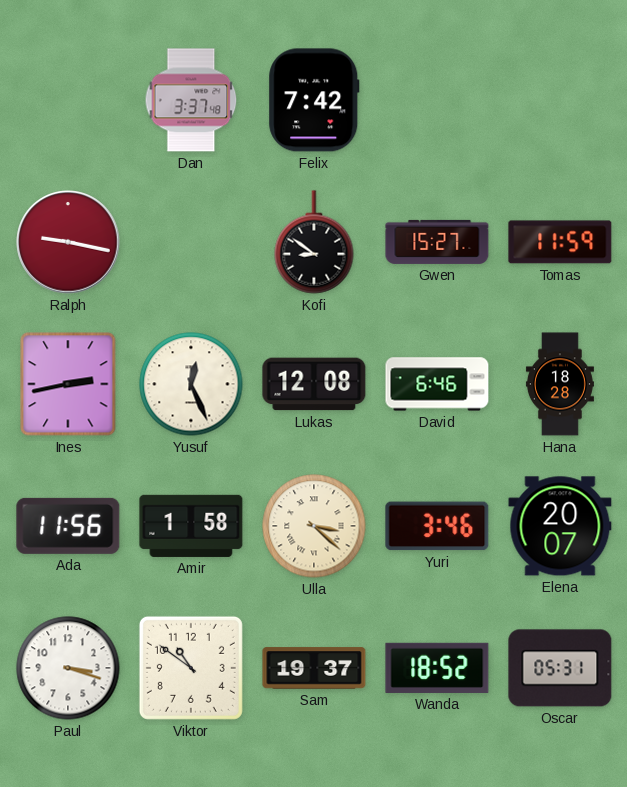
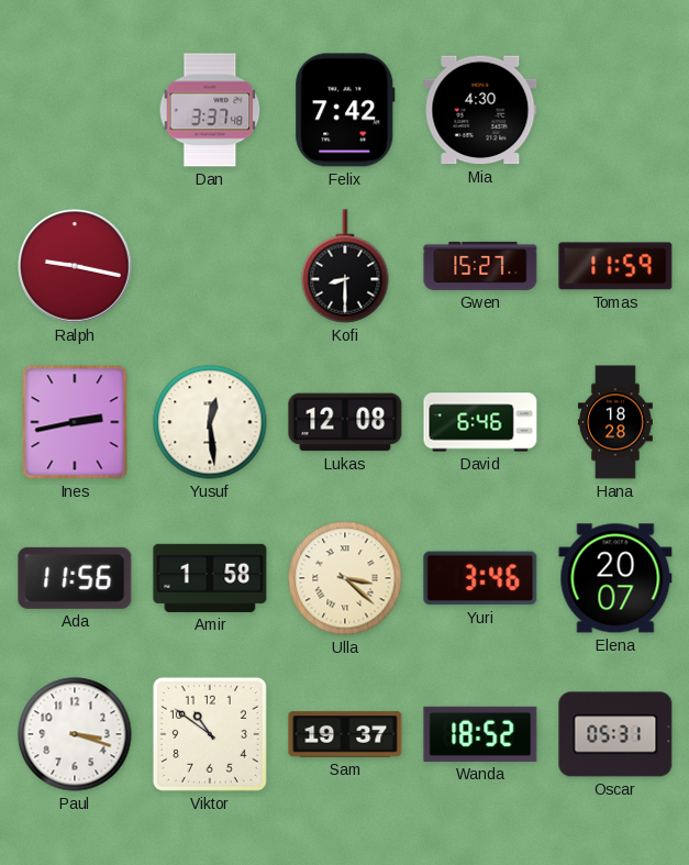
Mia: none -> 4:30
Kofi: 8:51 -> 8:30
Yusuf: 12:26 -> 12:29
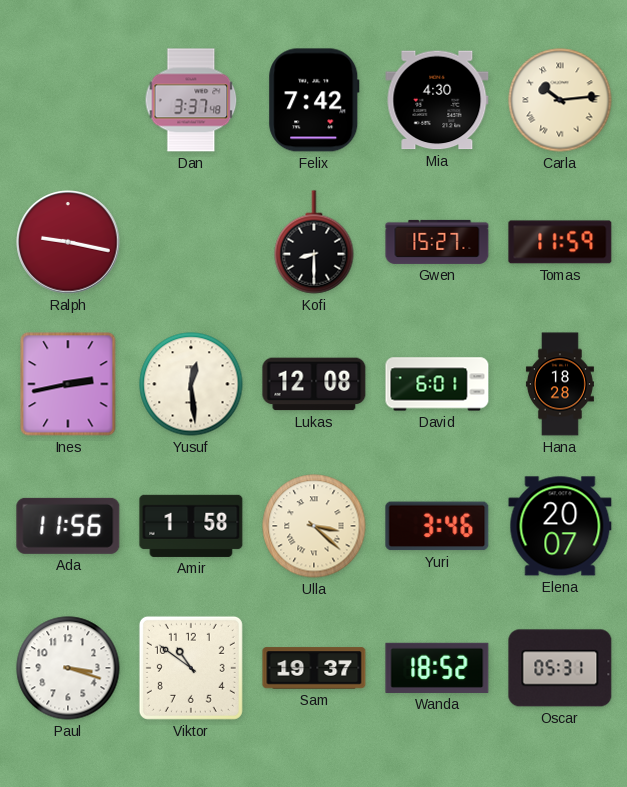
Carla: none -> 10:14
David: 6:46 -> 6:01
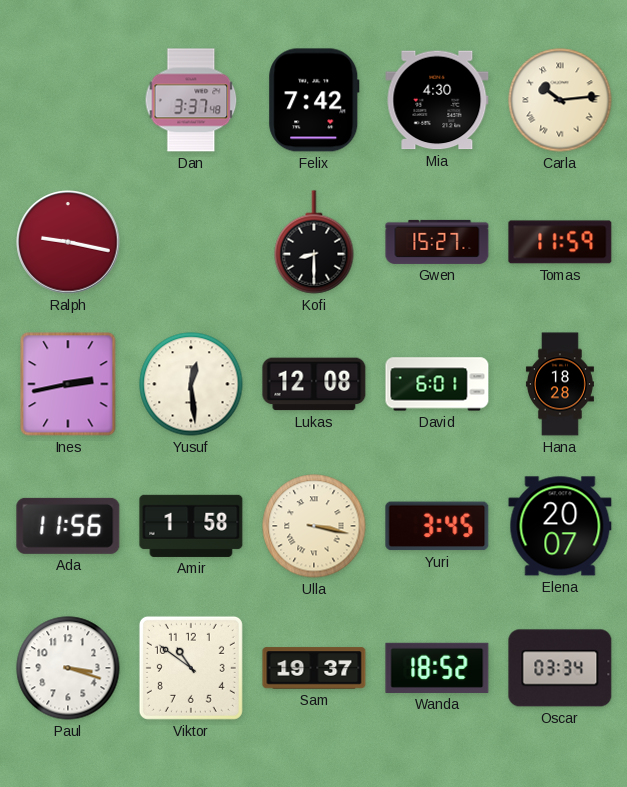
Ulla: 3:22 -> 3:17
Yuri: 3:46 -> 3:45
Oscar: 05:31 -> 03:34
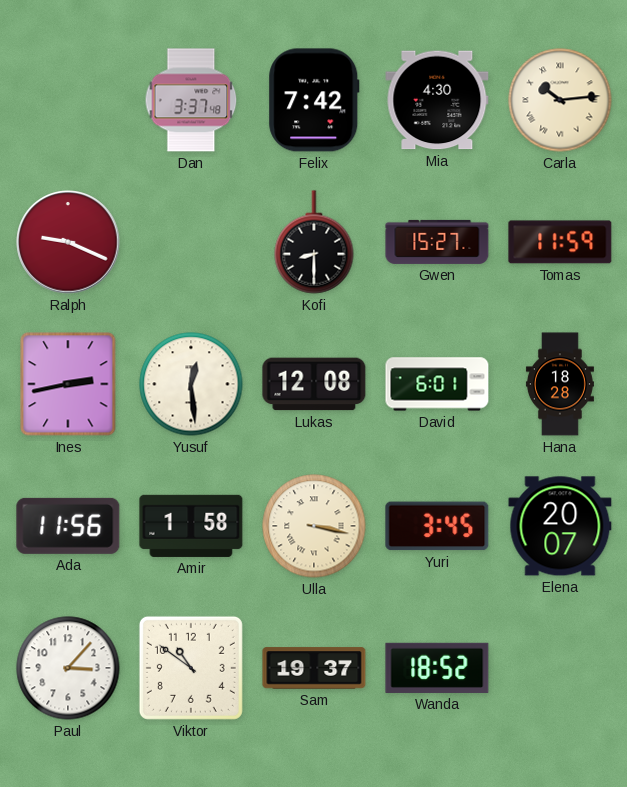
Ralph: 9:17 -> 9:19
Paul: 3:18 -> 3:07
Oscar: 03:34 -> none
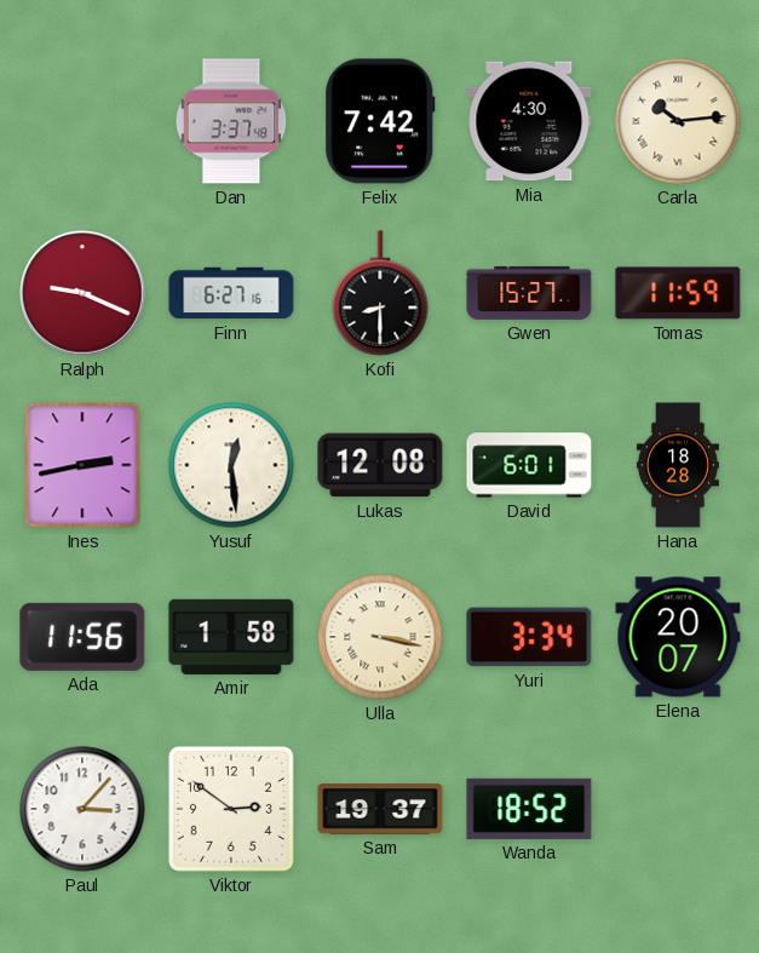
Finn: none -> 6:27
Yuri: 3:45 -> 3:34
Viktor: 10:51 -> 2:51
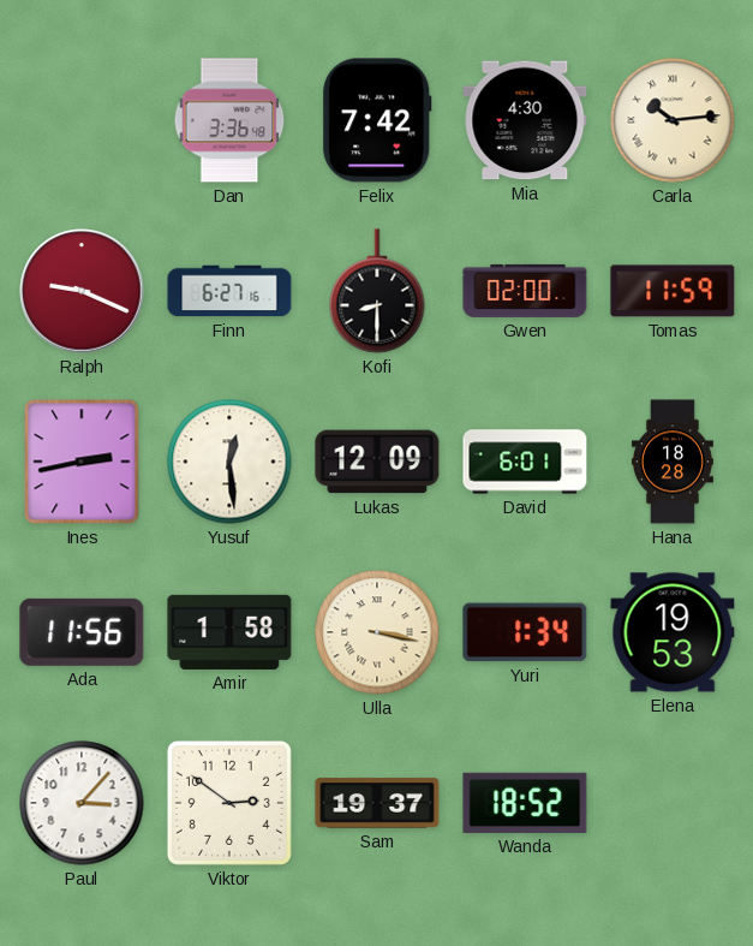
Dan: 3:37 -> 3:36
Gwen: 15:27 -> 02:00
Lukas: 12:08 -> 12:09
Yuri: 3:34 -> 1:34
Elena: 20:07 -> 19:53
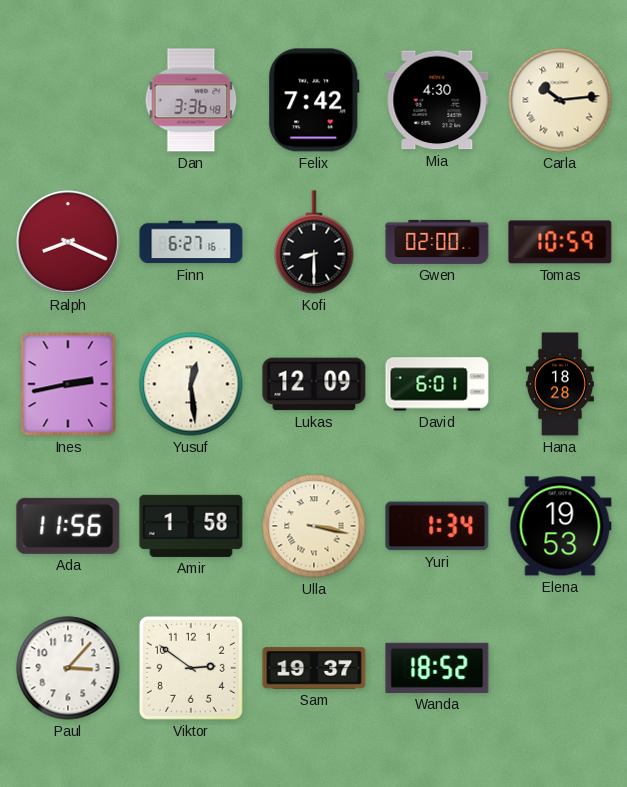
Ralph: 9:19 -> 8:19
Tomas: 11:59 -> 10:59
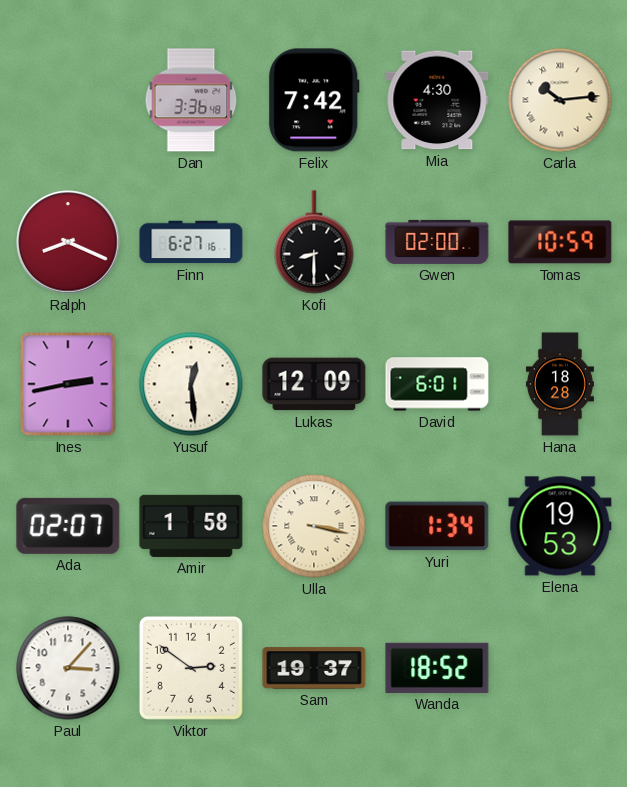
Ada: 11:56 -> 02:07
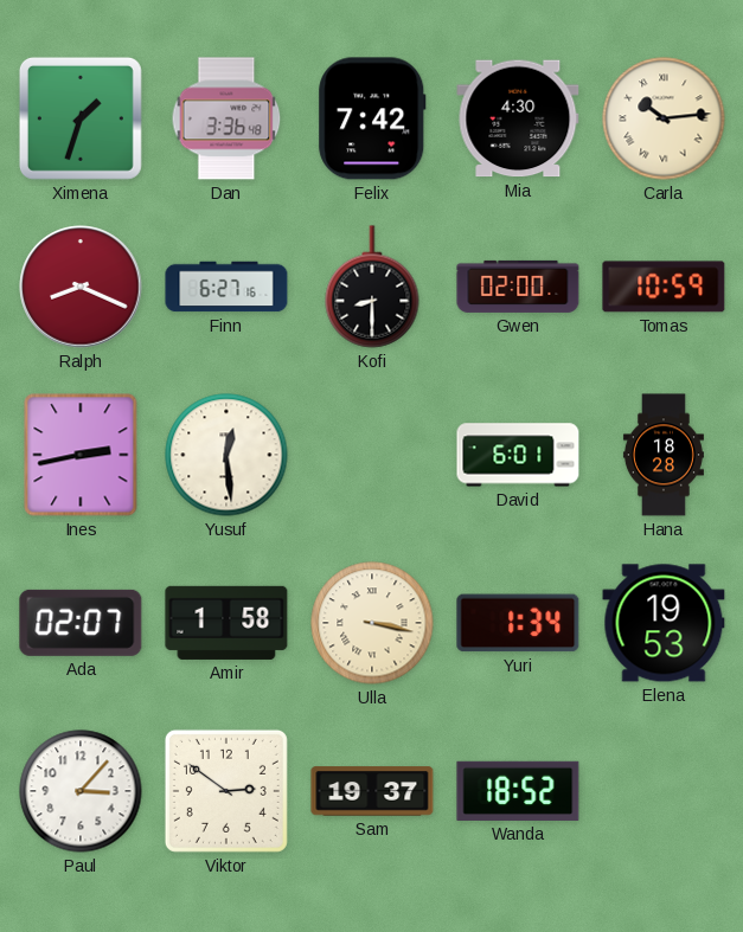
Ximena: none -> 1:33
Lukas: 12:09 -> none
